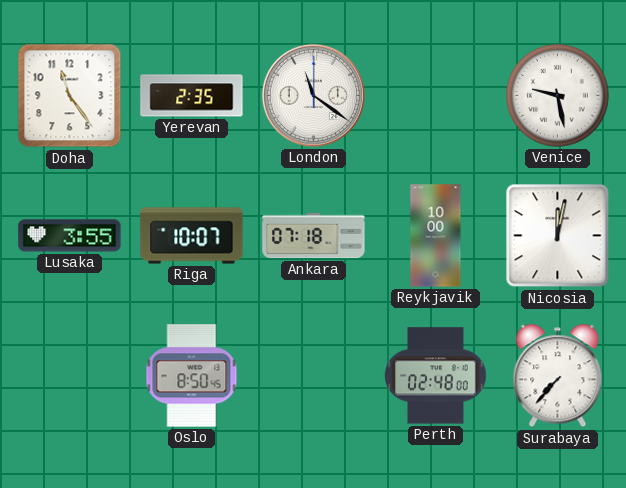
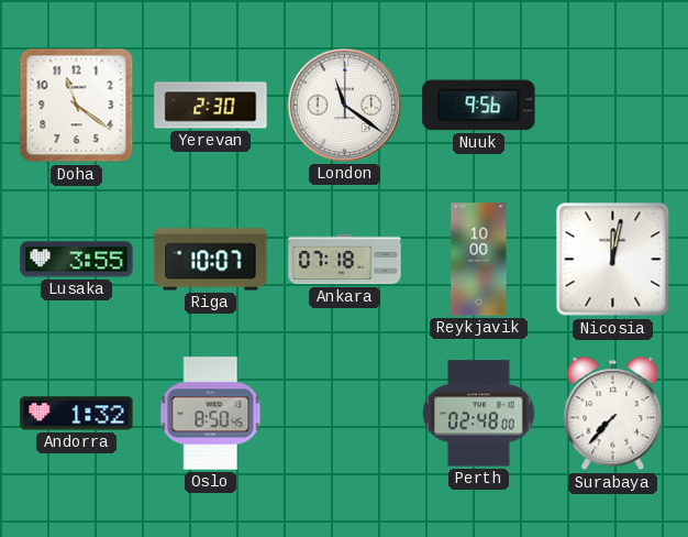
Doha: 11:24 -> 11:21
Yerevan: 2:35 -> 2:30
Nuuk: none -> 9:56
Venice: 9:28 -> none
Andorra: none -> 1:32
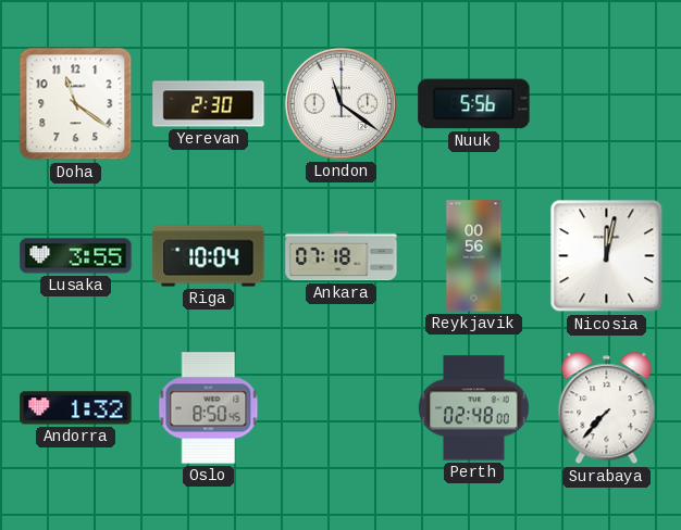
Nuuk: 9:56 -> 5:56
Riga: 10:07 -> 10:04
Reykjavik: 10:00 -> 00:56
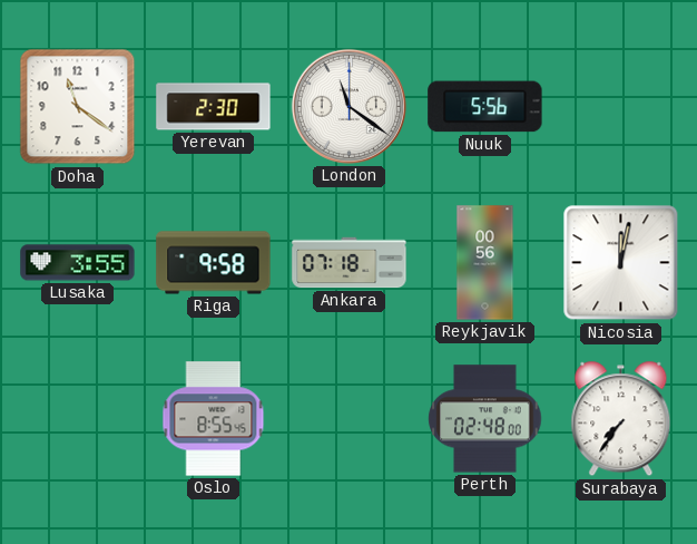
Riga: 10:04 -> 9:58
Andorra: 1:32 -> none
Oslo: 8:50 -> 8:55
Surabaya: 7:37 -> 7:36
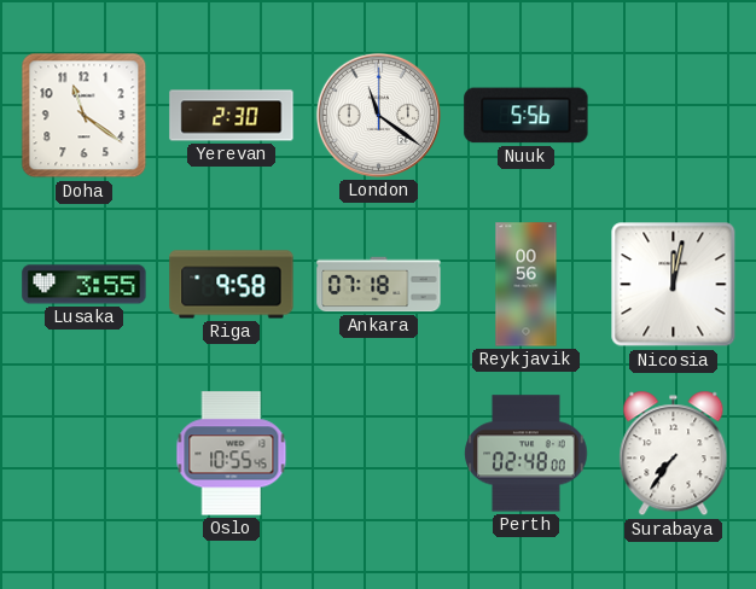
Oslo: 8:55 -> 10:55
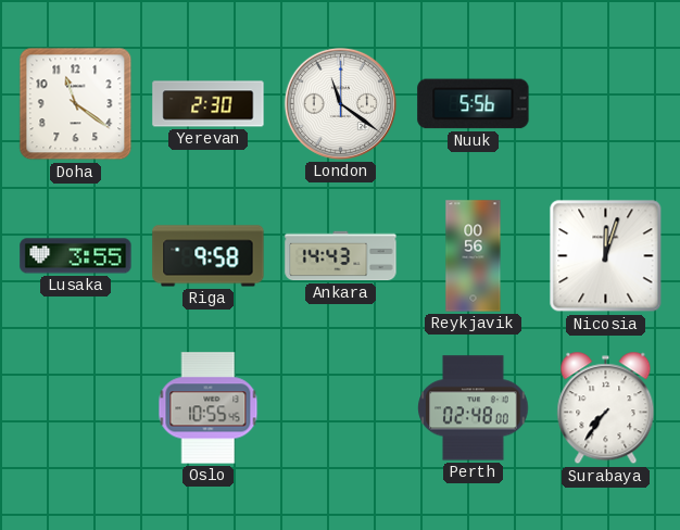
Ankara: 07:18 -> 14:43
Nicosia: 12:02 -> 12:03
